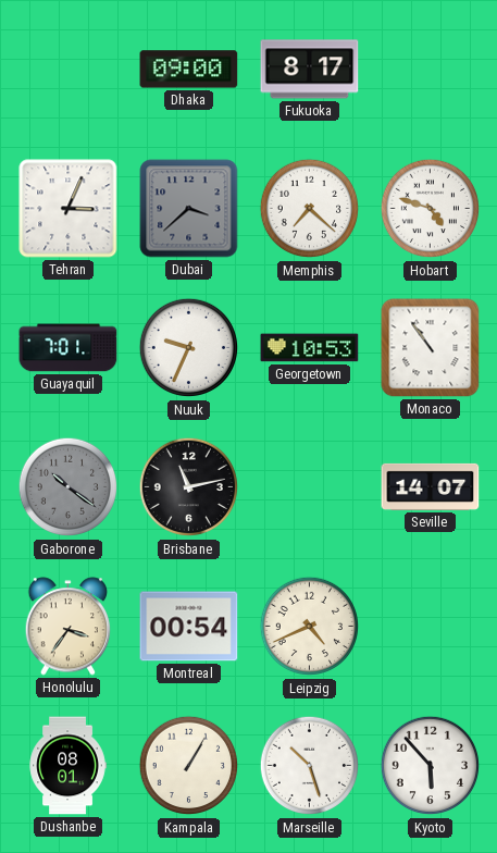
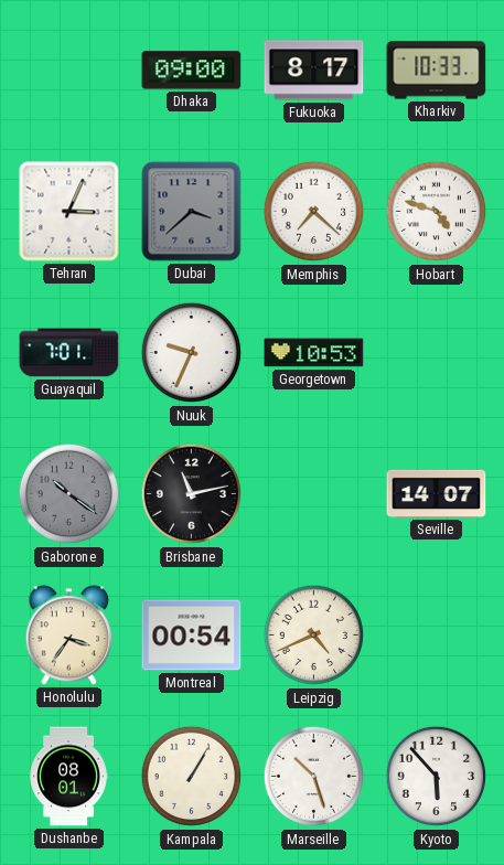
Kharkiv: none -> 10:33
Monaco: 10:54 -> none
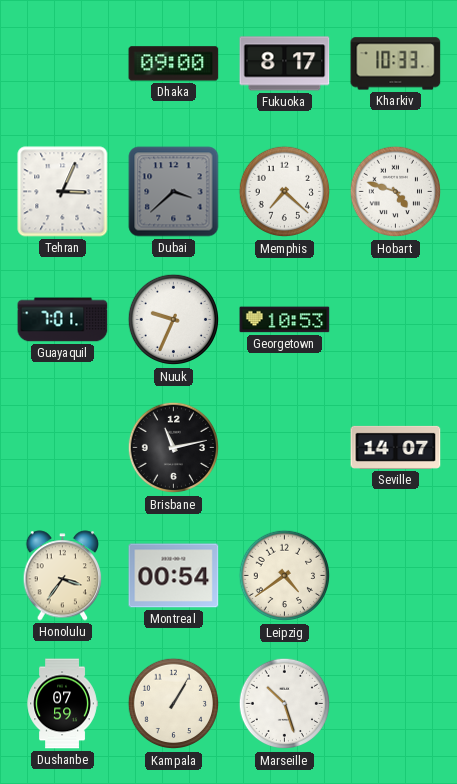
Gaborone: 10:21 -> none
Leipzig: 4:41 -> 4:39
Dushanbe: 08:01 -> 07:59
Kyoto: 5:53 -> none
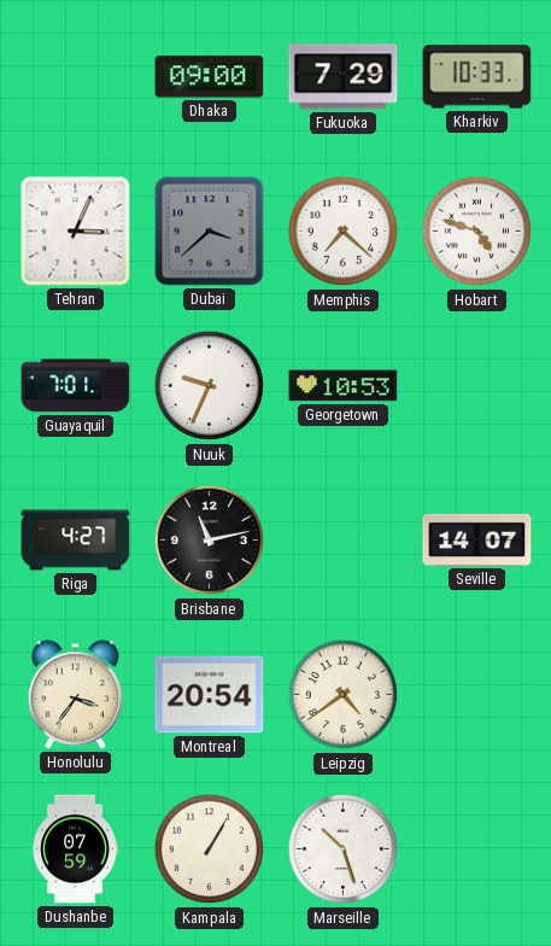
Fukuoka: 8:17 -> 7:29
Riga: none -> 4:27
Montreal: 00:54 -> 20:54
